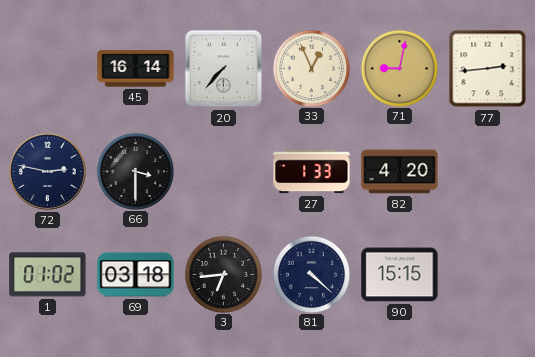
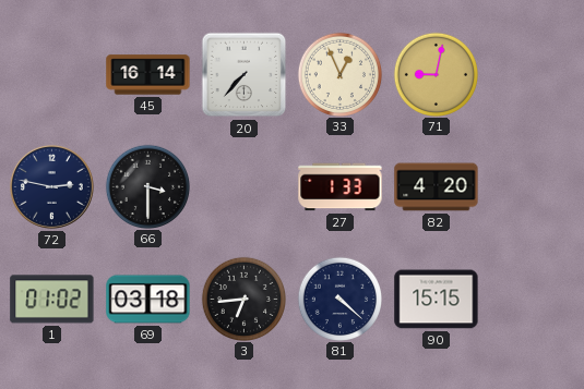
77: 2:44 -> none
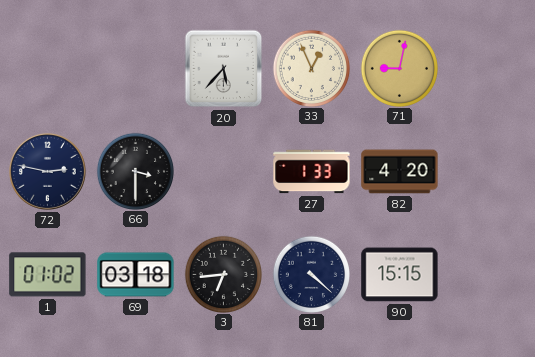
45: 16:14 -> none
20: 7:37 -> 5:37
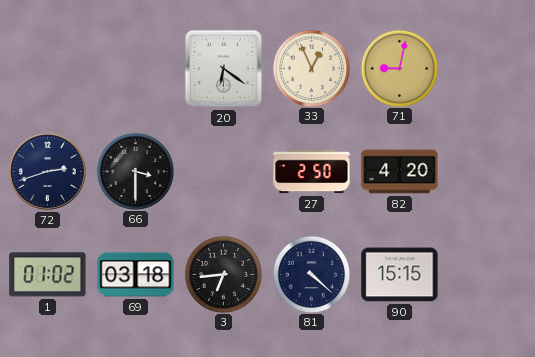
20: 5:37 -> 6:21
72: 2:47 -> 2:42
27: 1:33 -> 2:50
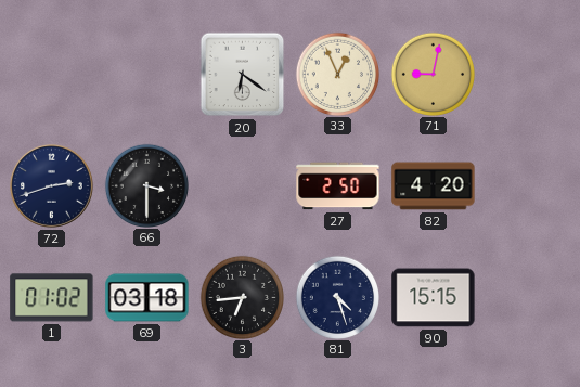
81: 4:22 -> 4:27
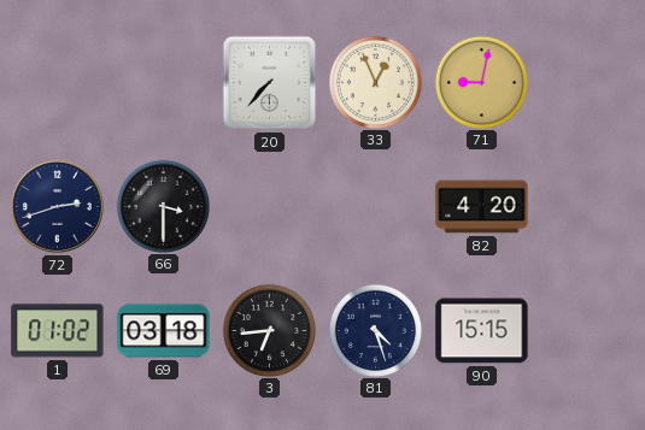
20: 6:21 -> 7:37
27: 2:50 -> none
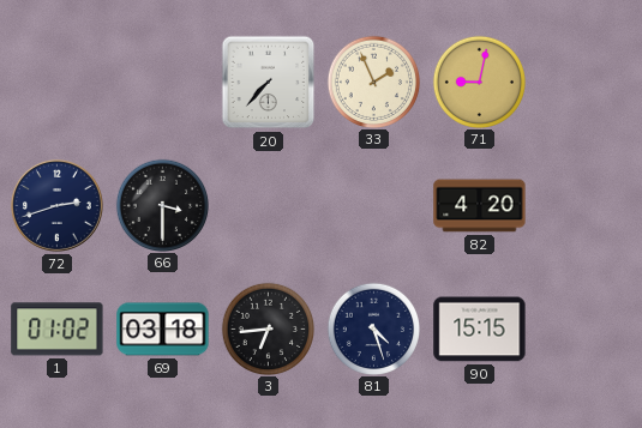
33: 12:56 -> 1:56
